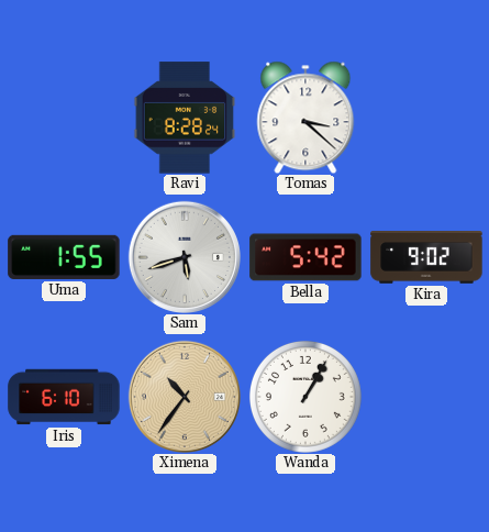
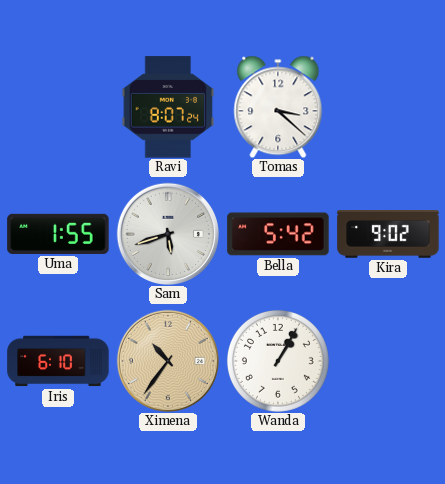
Ravi: 8:28 -> 8:07
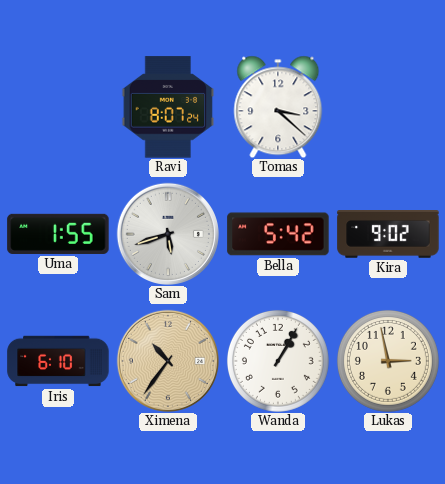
Lukas: none -> 2:58
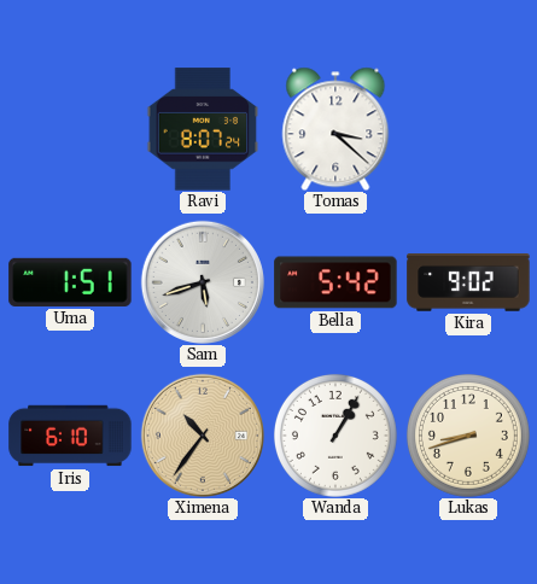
Uma: 1:55 -> 1:51
Lukas: 2:58 -> 8:42
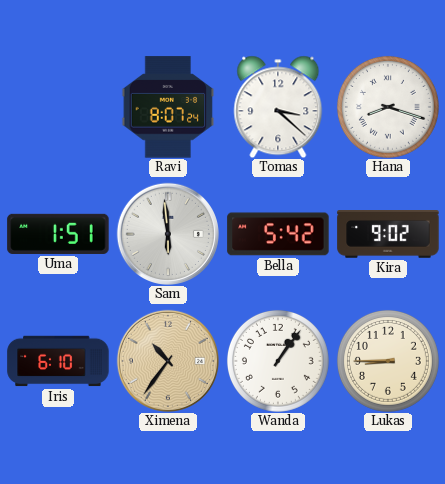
Hana: none -> 8:18
Sam: 5:42 -> 5:59
Wanda: 1:05 -> 1:06
Lukas: 8:42 -> 8:45
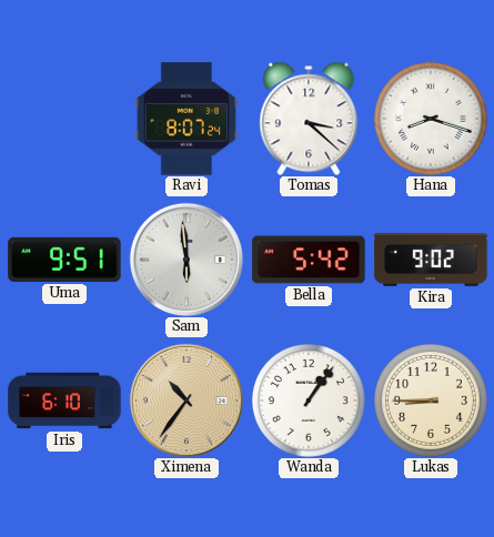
Uma: 1:51 -> 9:51
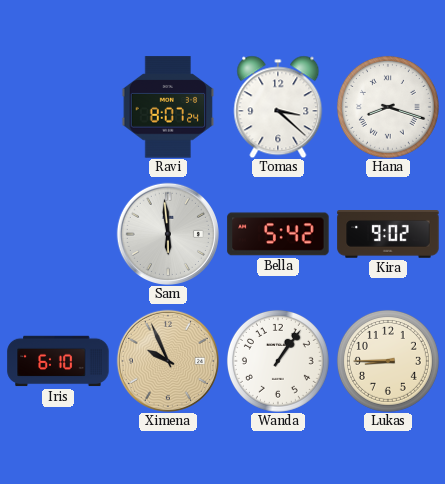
Uma: 9:51 -> none
Ximena: 10:36 -> 9:56
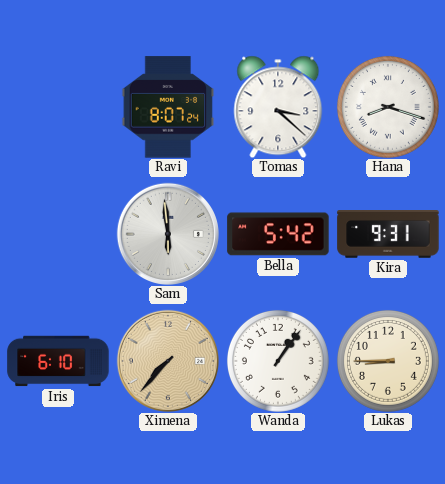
Kira: 9:02 -> 9:31
Ximena: 9:56 -> 7:37
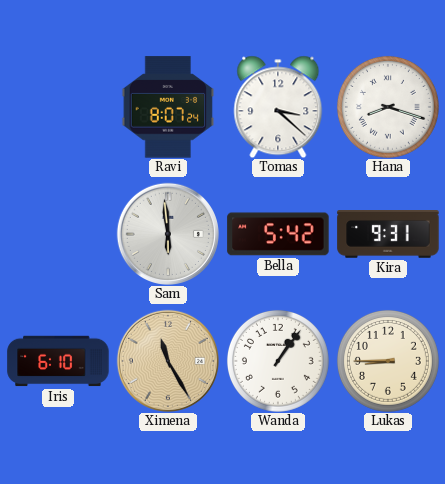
Ximena: 7:37 -> 11:25
